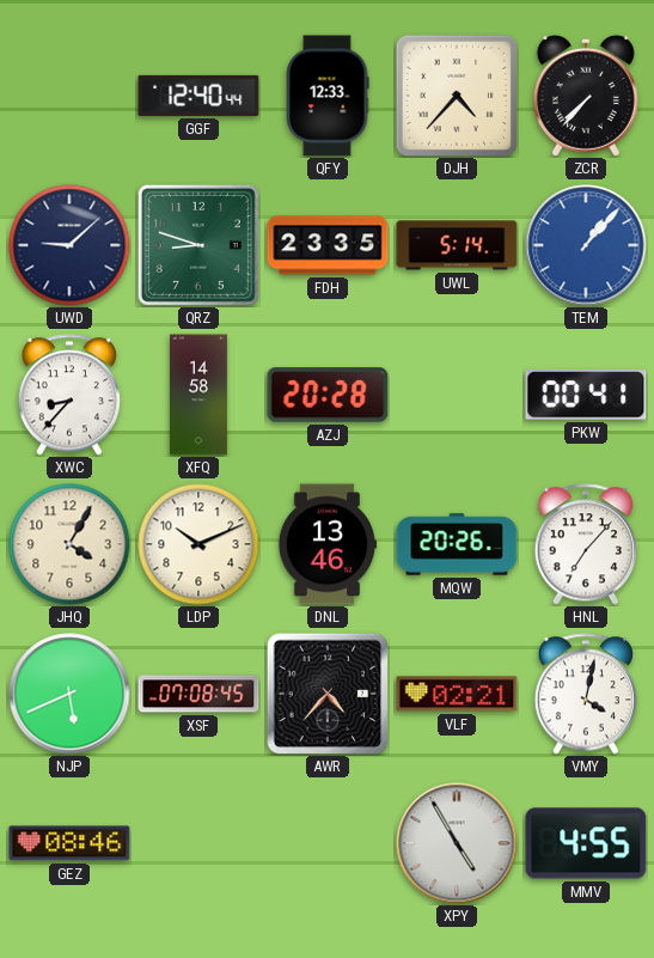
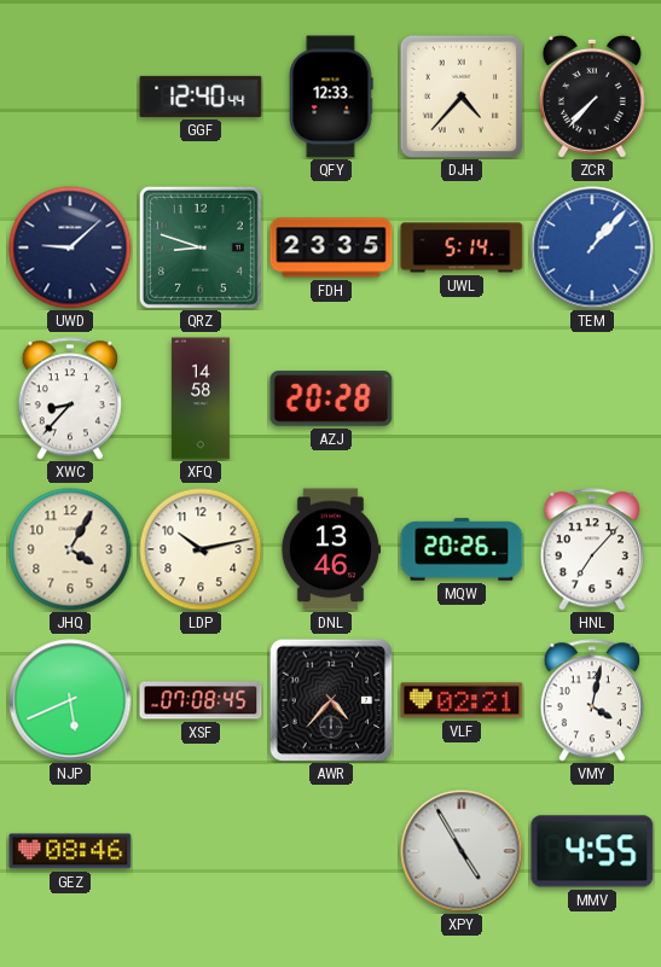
PKW: 00:41 -> none
LDP: 10:11 -> 10:13
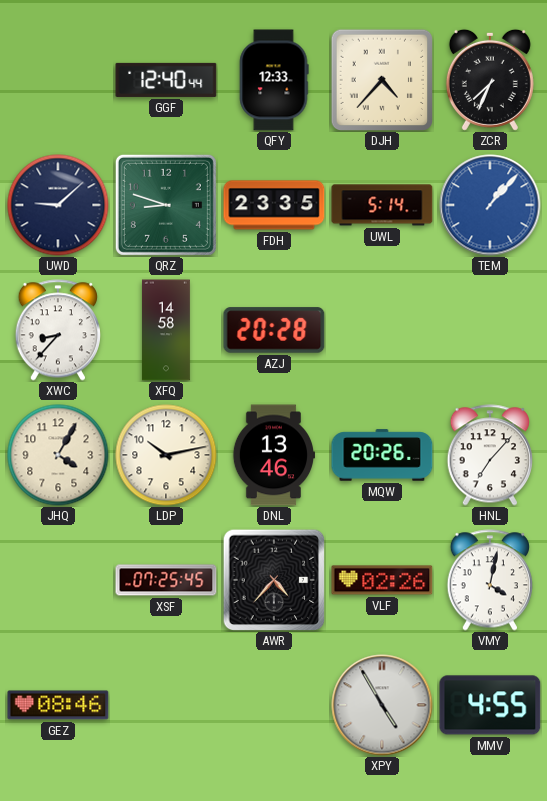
ZCR: 7:37 -> 7:34
NJP: 5:41 -> none
XSF: 07:08 -> 07:25
VLF: 02:21 -> 02:26
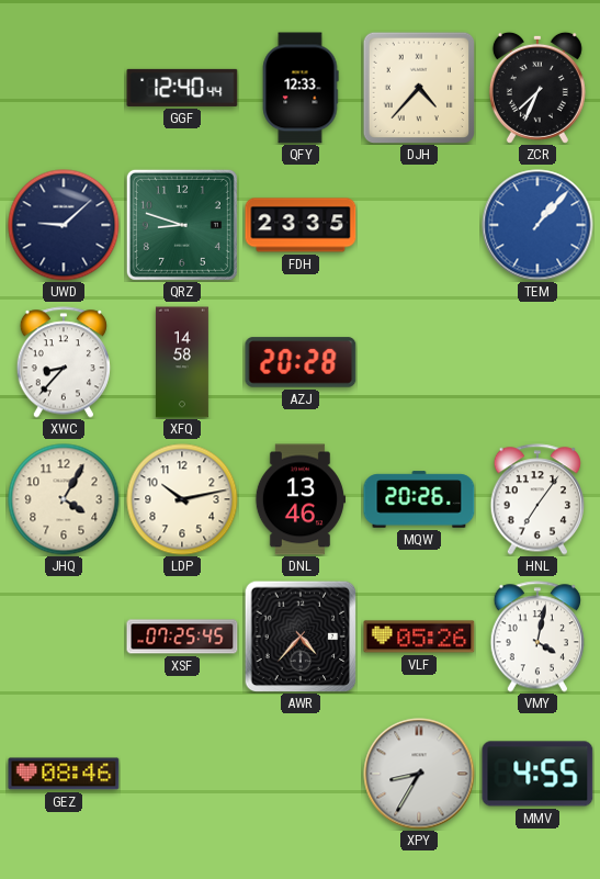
UWL: 5:14 -> none
HNL: 7:07 -> 7:06
VLF: 02:26 -> 05:26
XPY: 4:55 -> 8:35
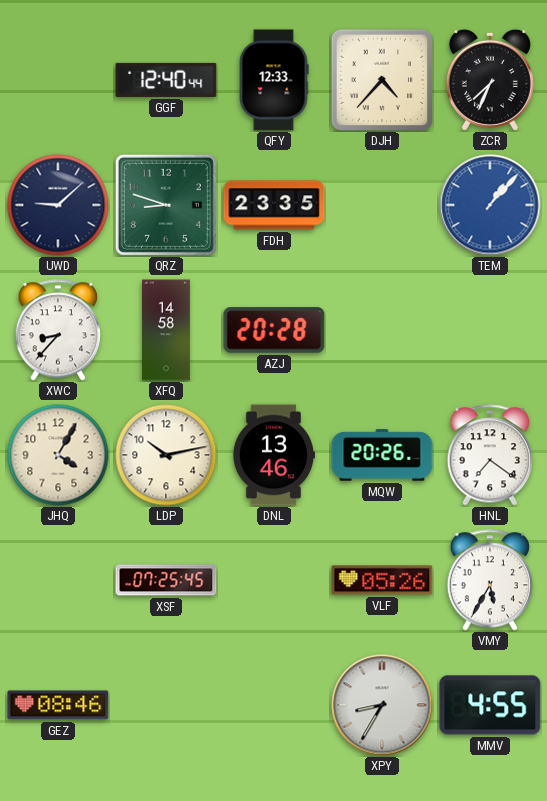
HNL: 7:06 -> 7:21
AWR: 4:37 -> none
VMY: 4:02 -> 5:35
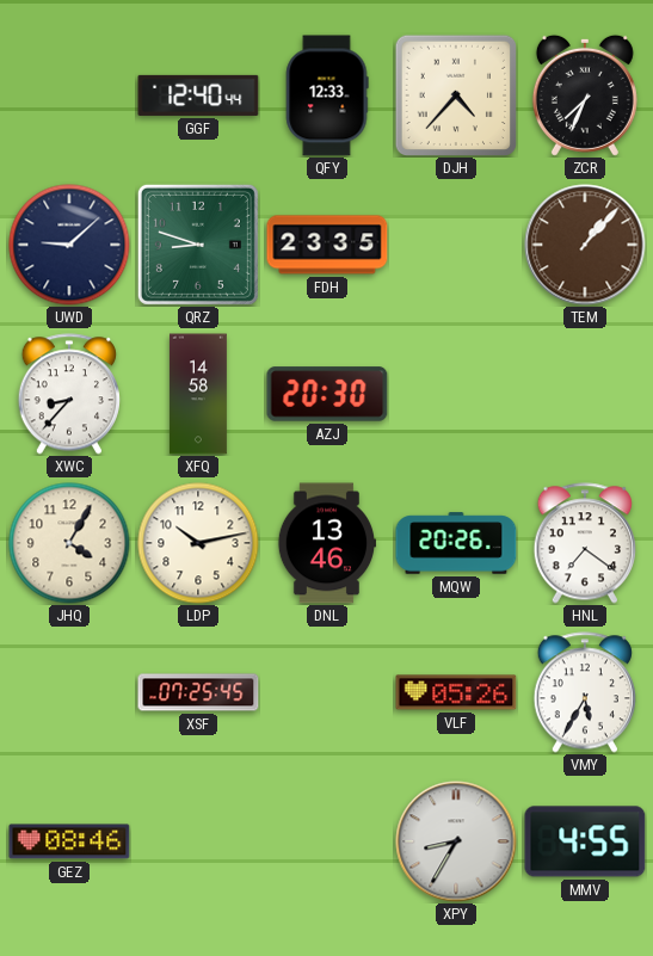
TEM dial: blue -> brown
AZJ: 20:28 -> 20:30
